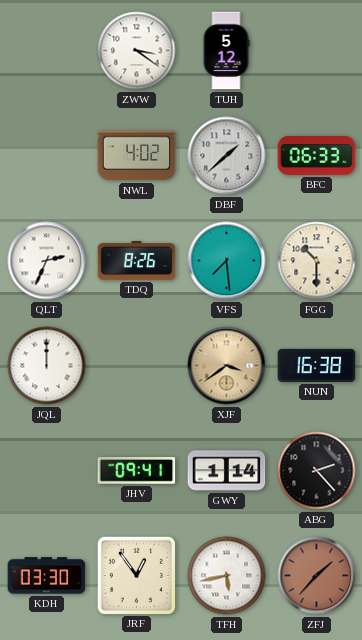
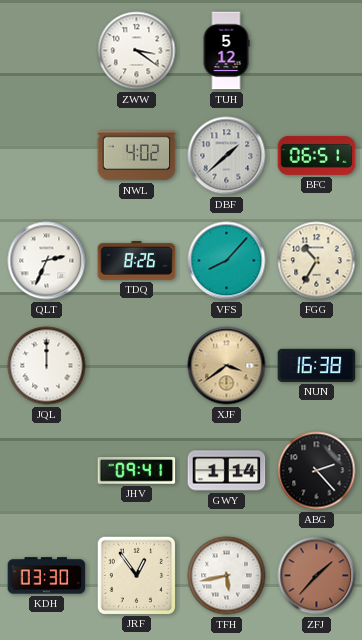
BFC: 06:33 -> 06:51
VFS: 7:29 -> 8:07
FGG: 10:30 -> 10:35
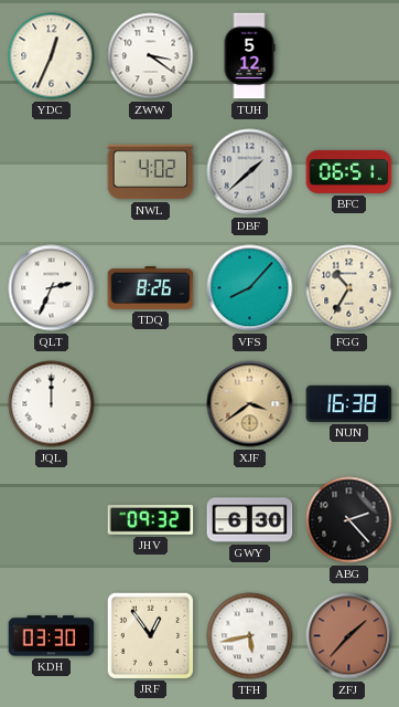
YDC: none -> 12:34
JHV: 09:41 -> 09:32
GWY: 1:14 -> 6:30
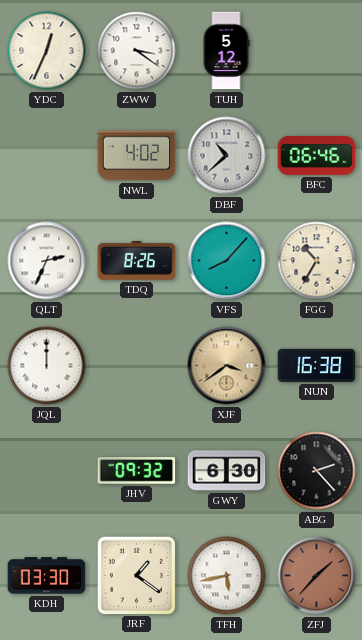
DBF: 1:38 -> 10:38
BFC: 06:51 -> 06:46
JRF: 12:54 -> 1:21
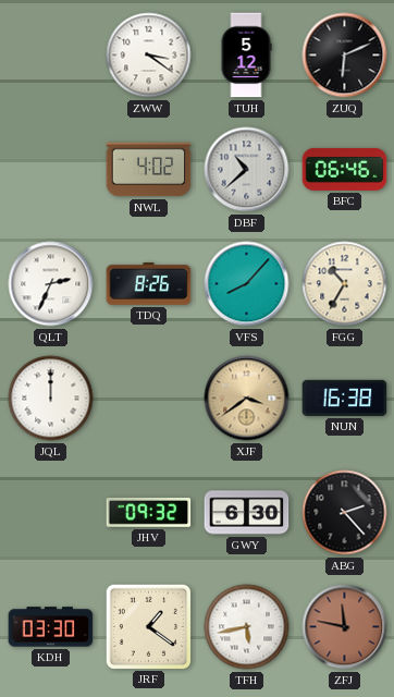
YDC: 12:34 -> none
ZUQ: none -> 6:11
ZFJ: 1:37 -> 11:47
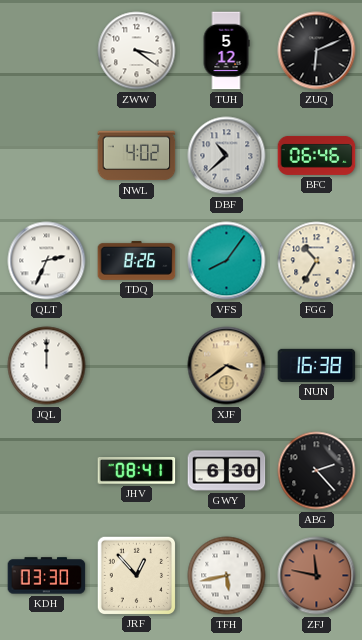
VFS: 8:07 -> 8:06
JHV: 09:32 -> 08:41
JRF: 1:21 -> 12:53
